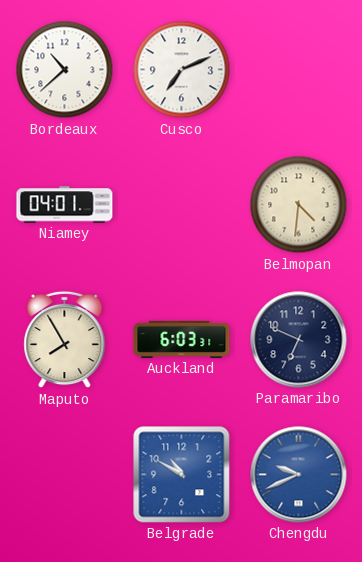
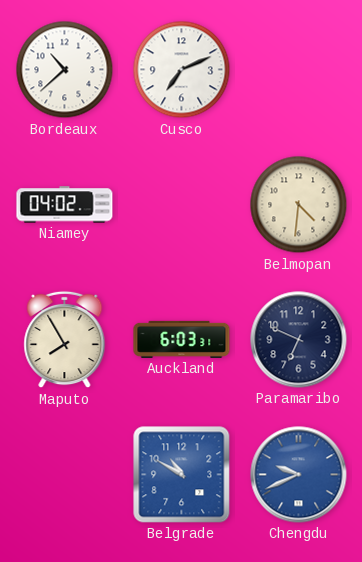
Niamey: 04:01 -> 04:02
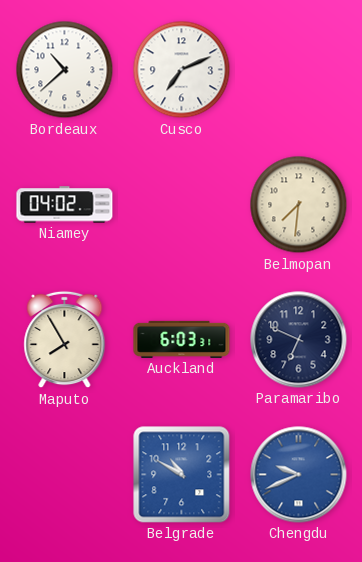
Belmopan: 4:31 -> 7:31
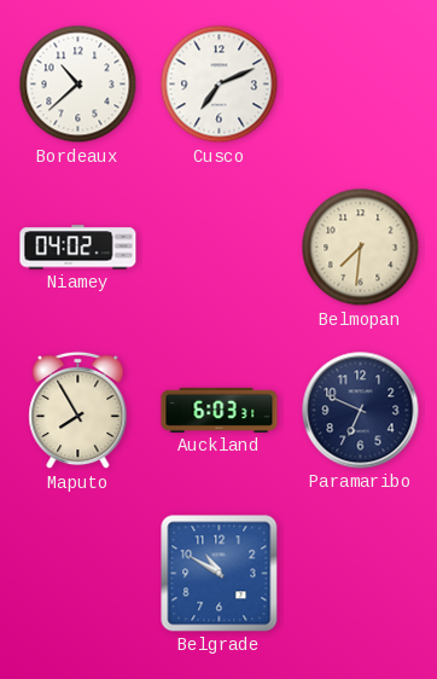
Chengdu: 9:41 -> none
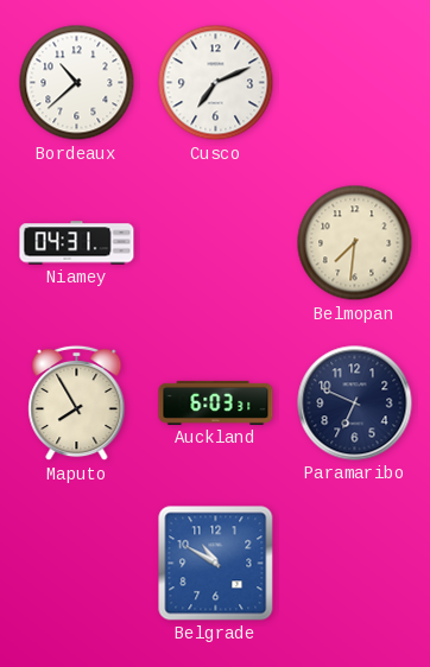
Niamey: 04:02 -> 04:31
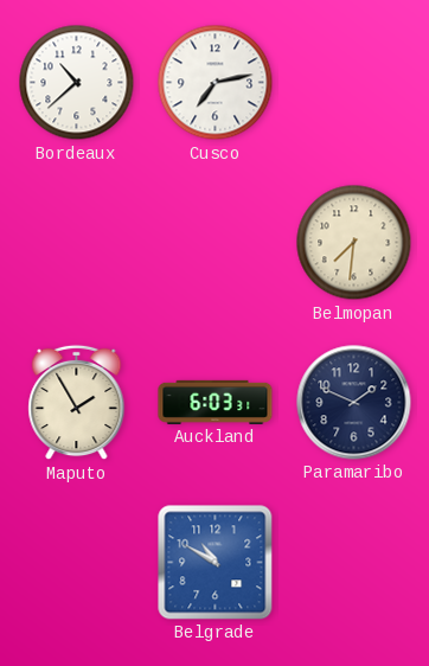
Cusco: 7:11 -> 7:13
Niamey: 04:31 -> none
Maputo: 7:55 -> 1:55
Paramaribo: 6:49 -> 1:49
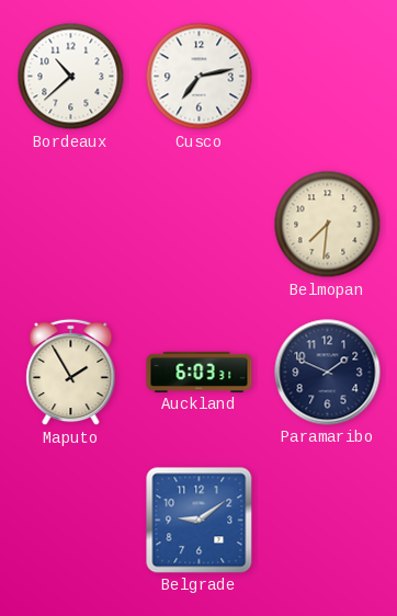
Belgrade: 10:50 -> 9:09
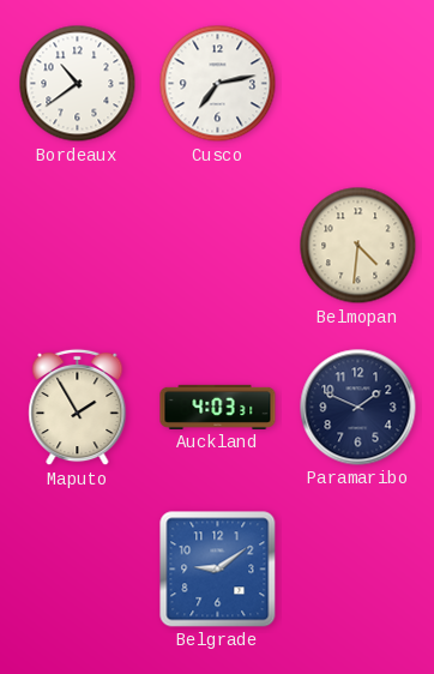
Bordeaux: 10:38 -> 10:39
Belmopan: 7:31 -> 4:31
Auckland: 6:03 -> 4:03
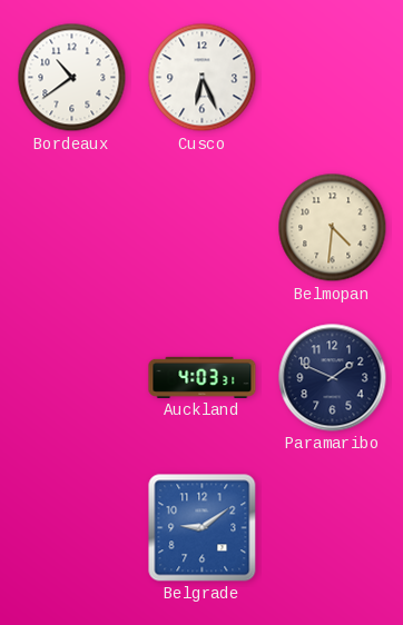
Cusco: 7:13 -> 6:26
Maputo: 1:55 -> none
